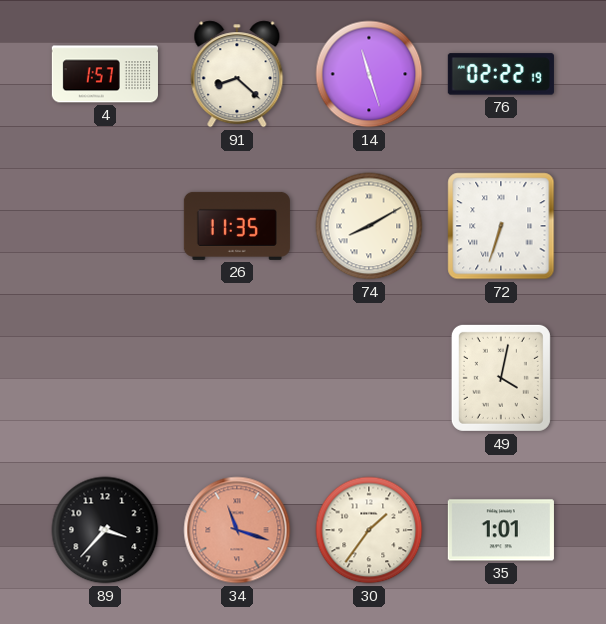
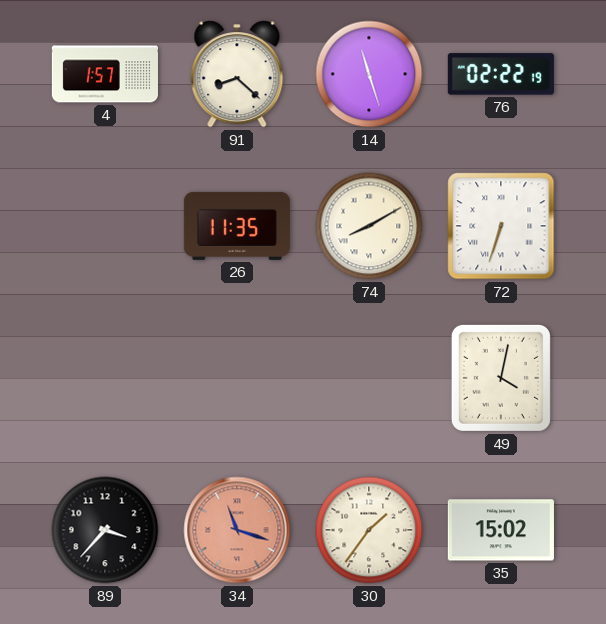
35: 1:01 -> 15:02
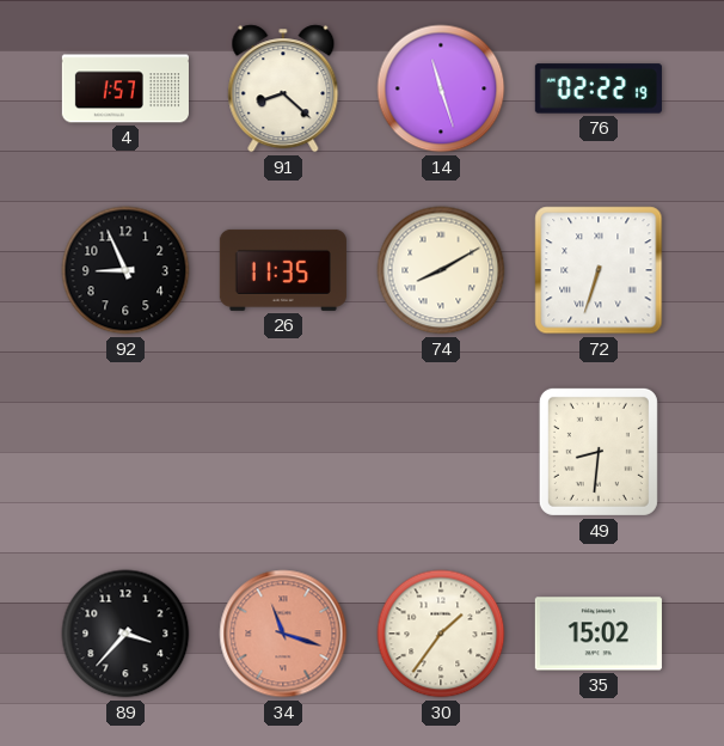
92: none -> 8:56
49: 4:02 -> 8:31
